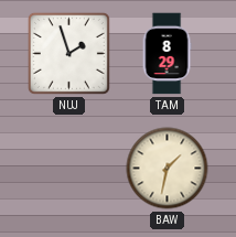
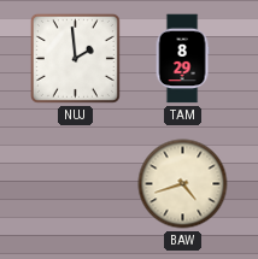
NUJ: 1:57 -> 1:59
BAW: 1:32 -> 4:42
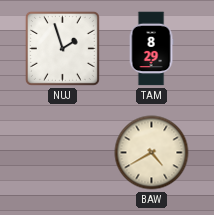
NUJ: 1:59 -> 1:57
BAW: 4:42 -> 4:40
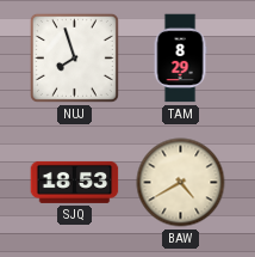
NUJ: 1:57 -> 7:57
SJQ: none -> 18:53
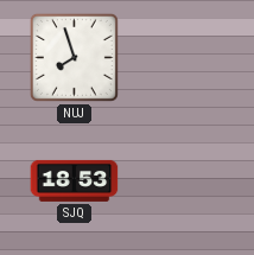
TAM: 8:29 -> none
BAW: 4:40 -> none
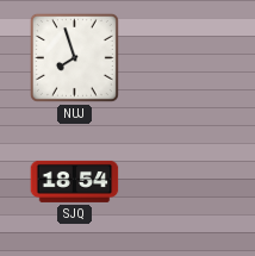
SJQ: 18:53 -> 18:54
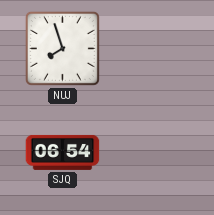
SJQ: 18:54 -> 06:54
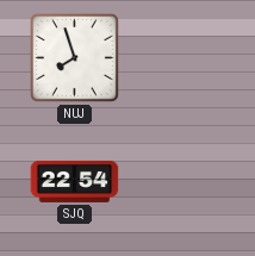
SJQ: 06:54 -> 22:54
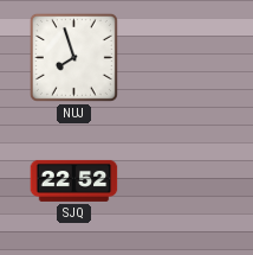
SJQ: 22:54 -> 22:52
